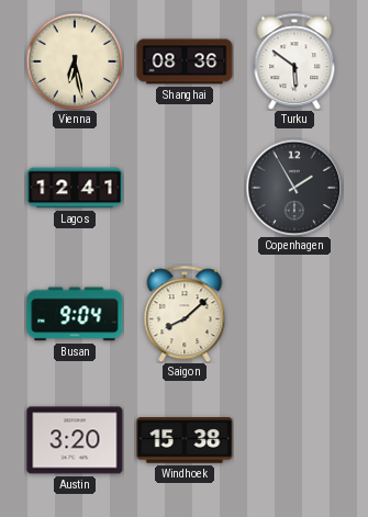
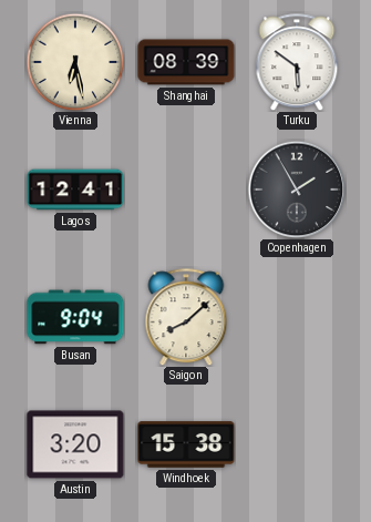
Shanghai: 08:36 -> 08:39
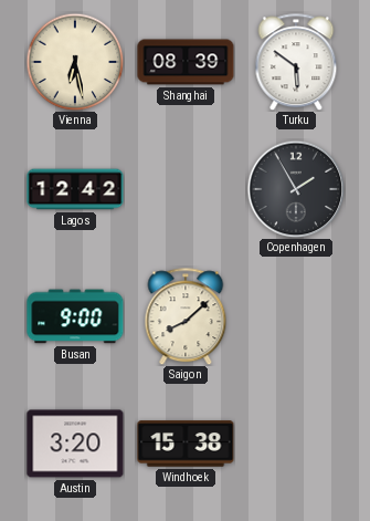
Lagos: 12:41 -> 12:42
Busan: 9:04 -> 9:00
